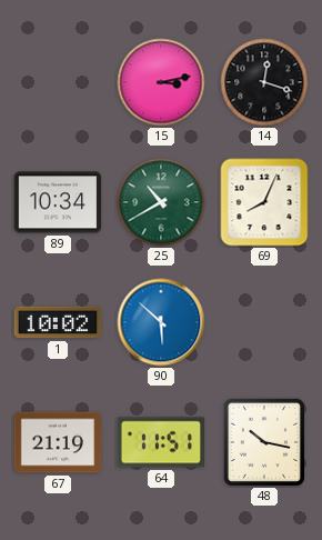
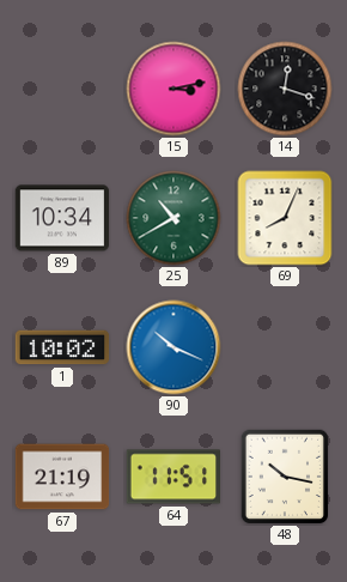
90: 5:52 -> 10:19
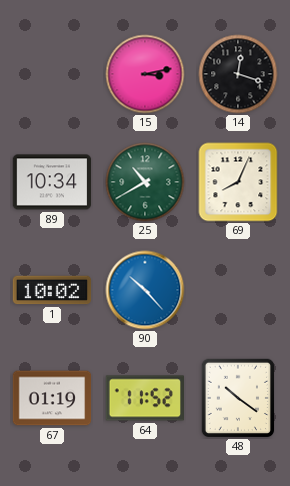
90: 10:19 -> 10:23
67: 21:19 -> 01:19
64: 11:51 -> 11:52
48: 10:17 -> 10:21
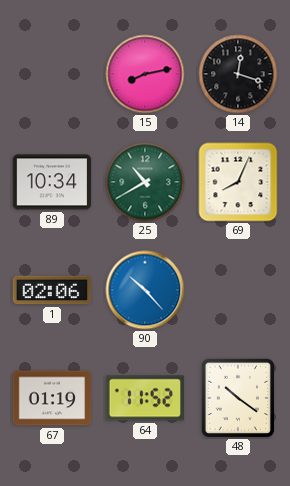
15: 3:13 -> 8:13
1: 10:02 -> 02:06
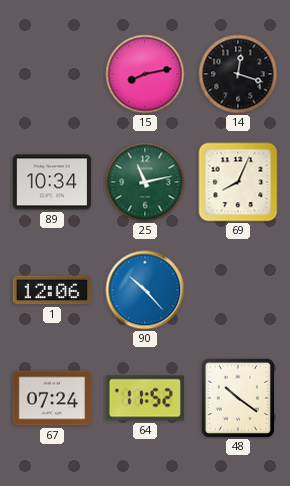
25: 10:40 -> 11:13
1: 02:06 -> 12:06
67: 01:19 -> 07:24
